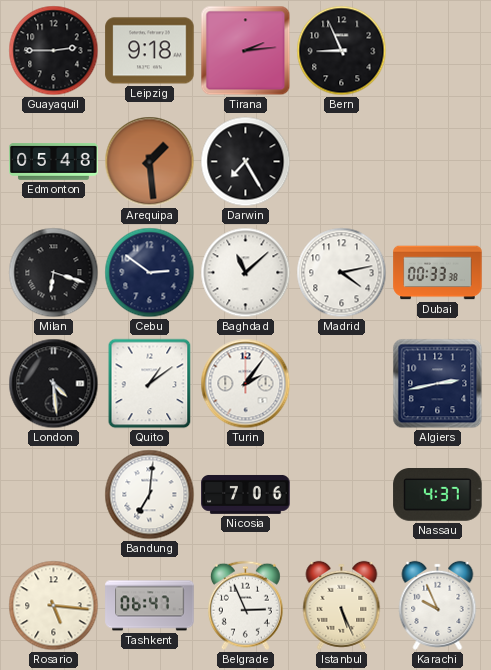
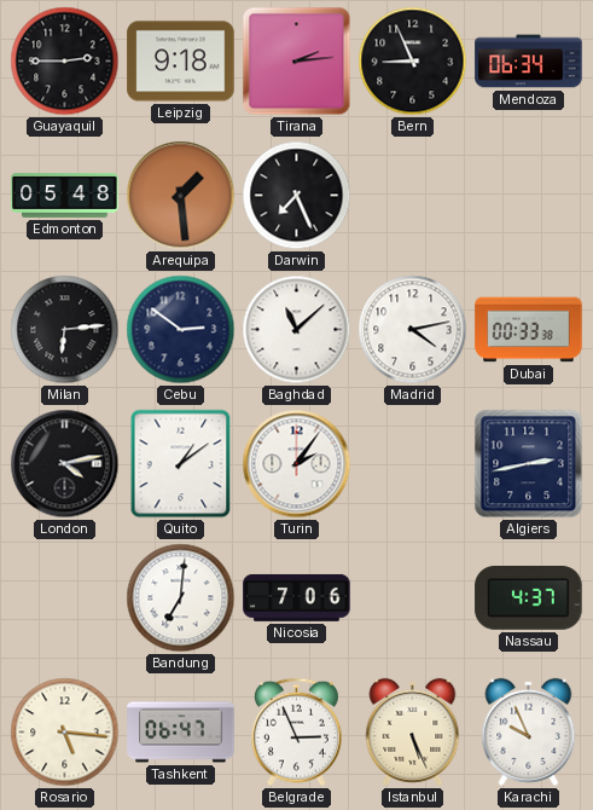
Mendoza: none -> 06:34
Darwin: 7:25 -> 7:26
Milan: 6:18 -> 6:14
London: 4:29 -> 4:13
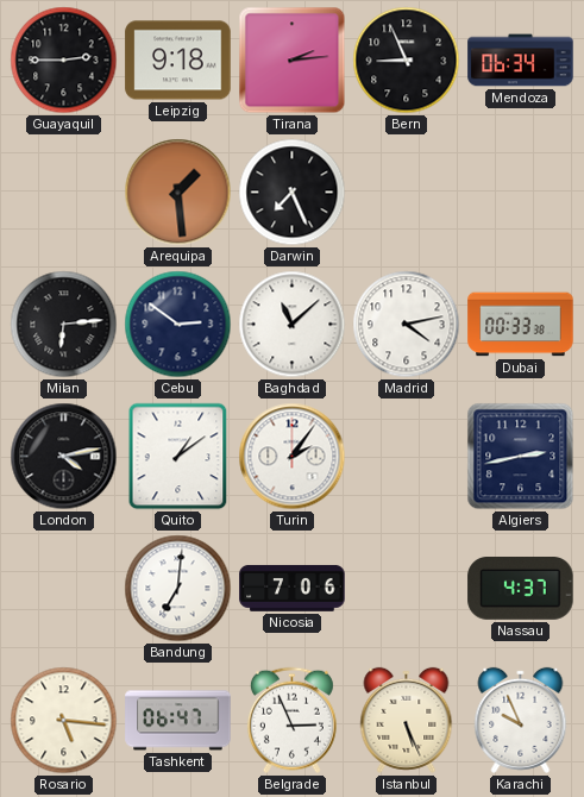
Edmonton: 05:48 -> none
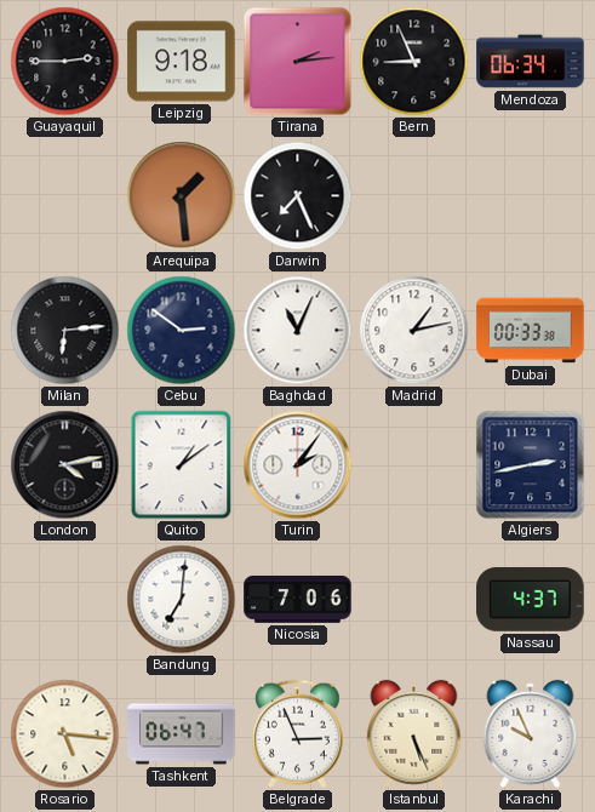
Baghdad: 11:08 -> 11:04
Madrid: 4:13 -> 1:13
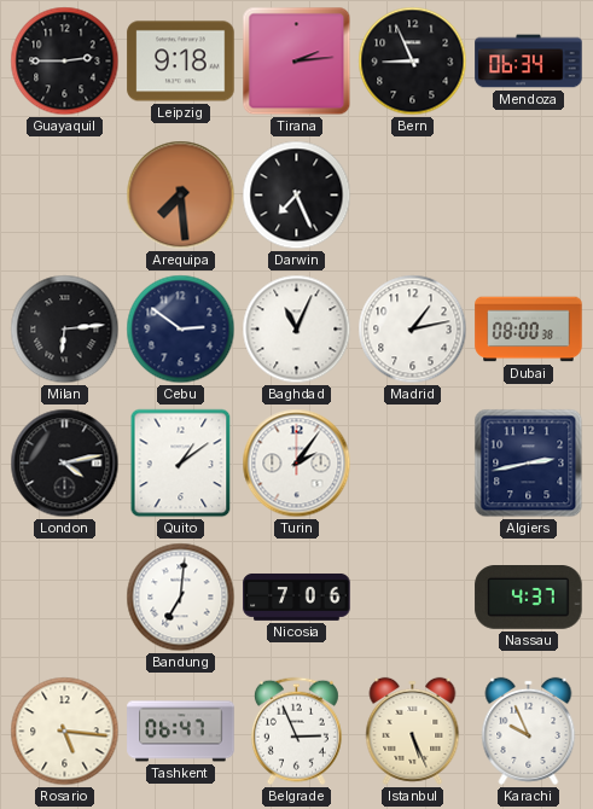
Arequipa: 1:29 -> 7:29
Dubai: 00:33 -> 08:00
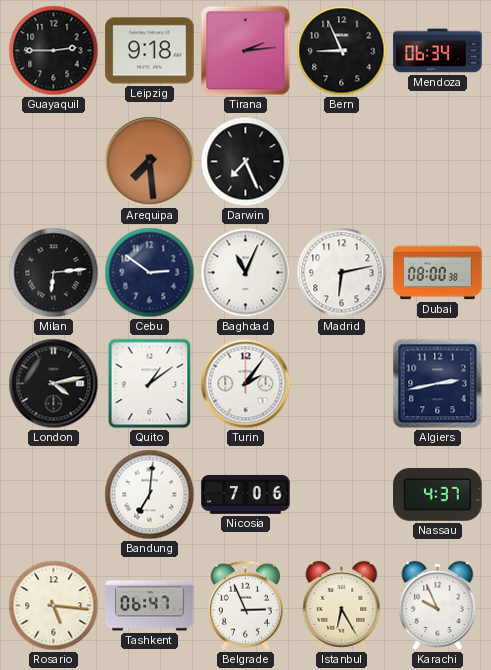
Madrid: 1:13 -> 6:13
Istanbul: 5:26 -> 6:25
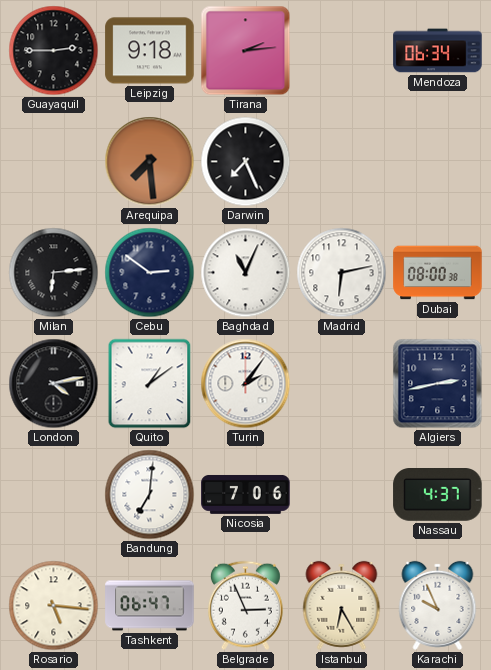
Bern: 8:56 -> none
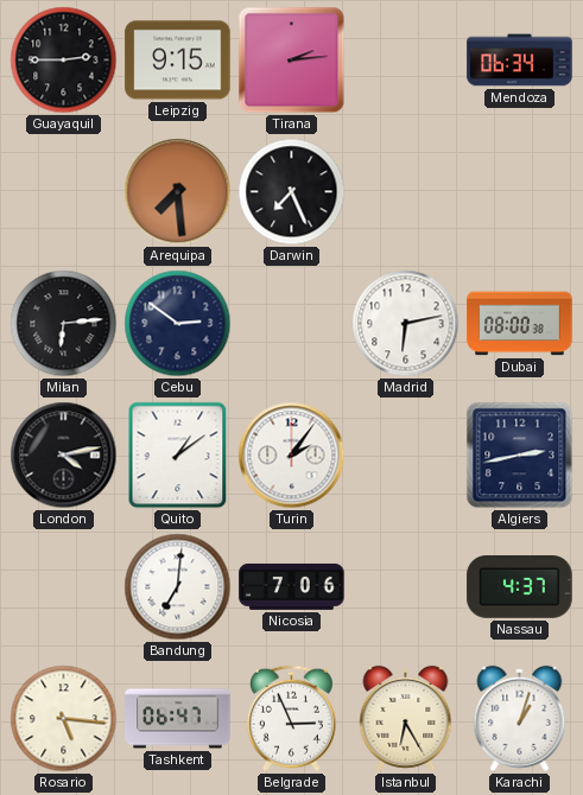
Leipzig: 9:18 -> 9:15
Baghdad: 11:04 -> none
Karachi: 9:56 -> 1:03
